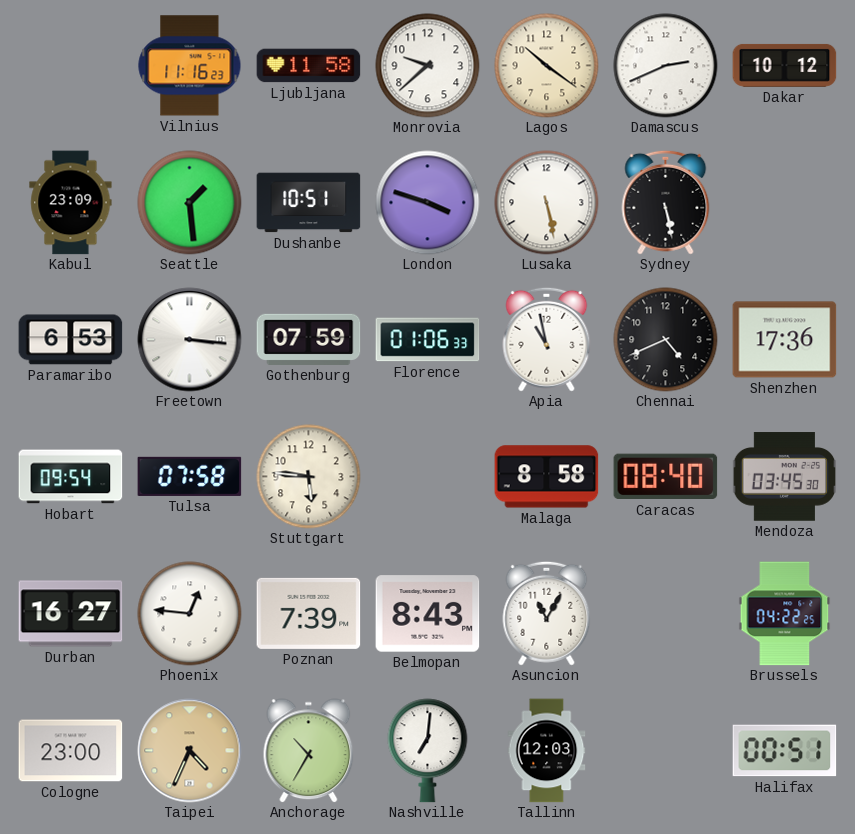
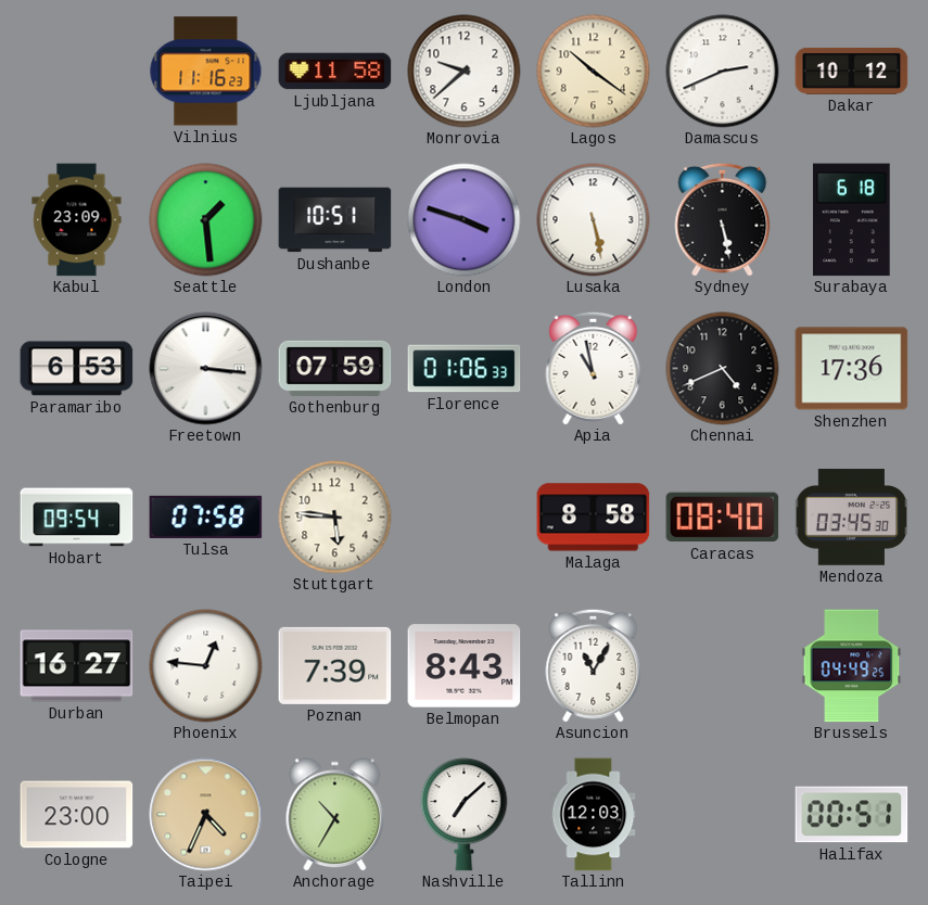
Surabaya: none -> 6:18
Brussels: 04:22 -> 04:49
Nashville: 7:01 -> 7:08
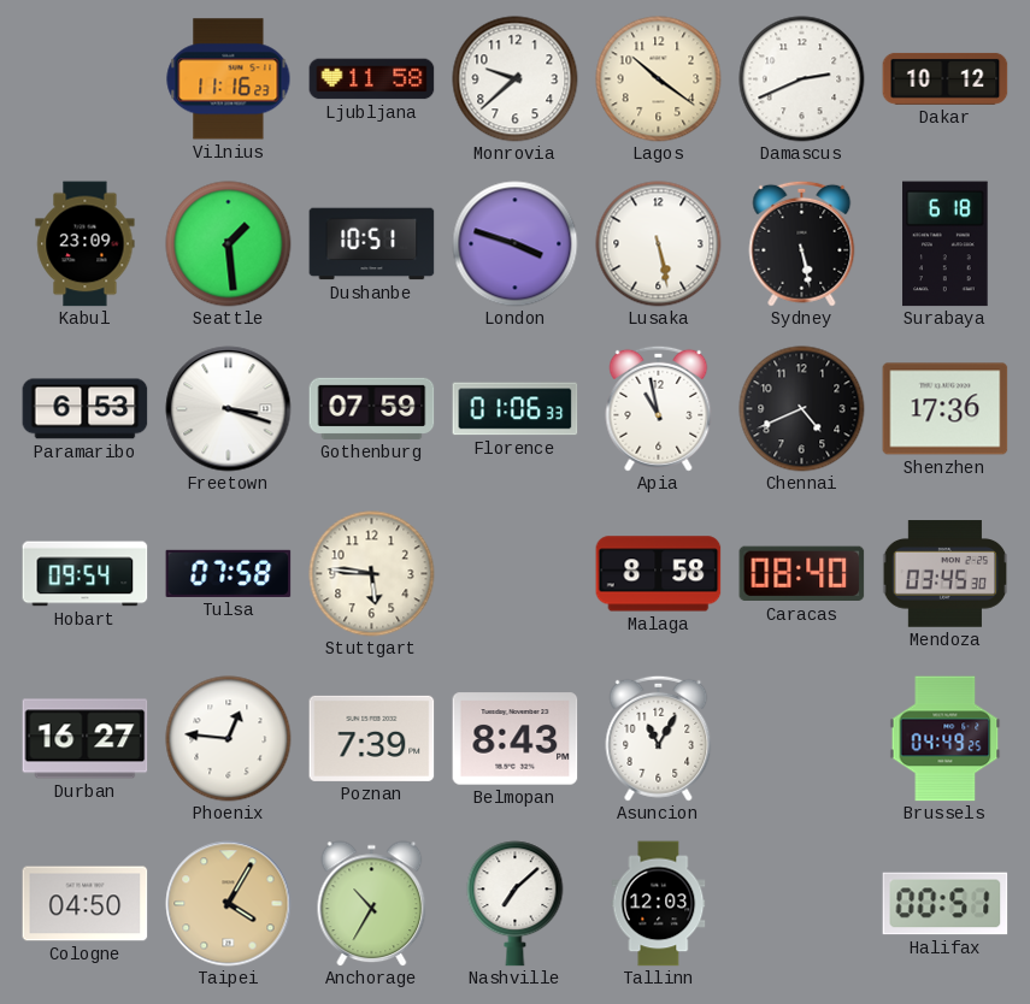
Freetown: 3:16 -> 3:18
Cologne: 23:00 -> 04:50
Taipei: 4:34 -> 4:05
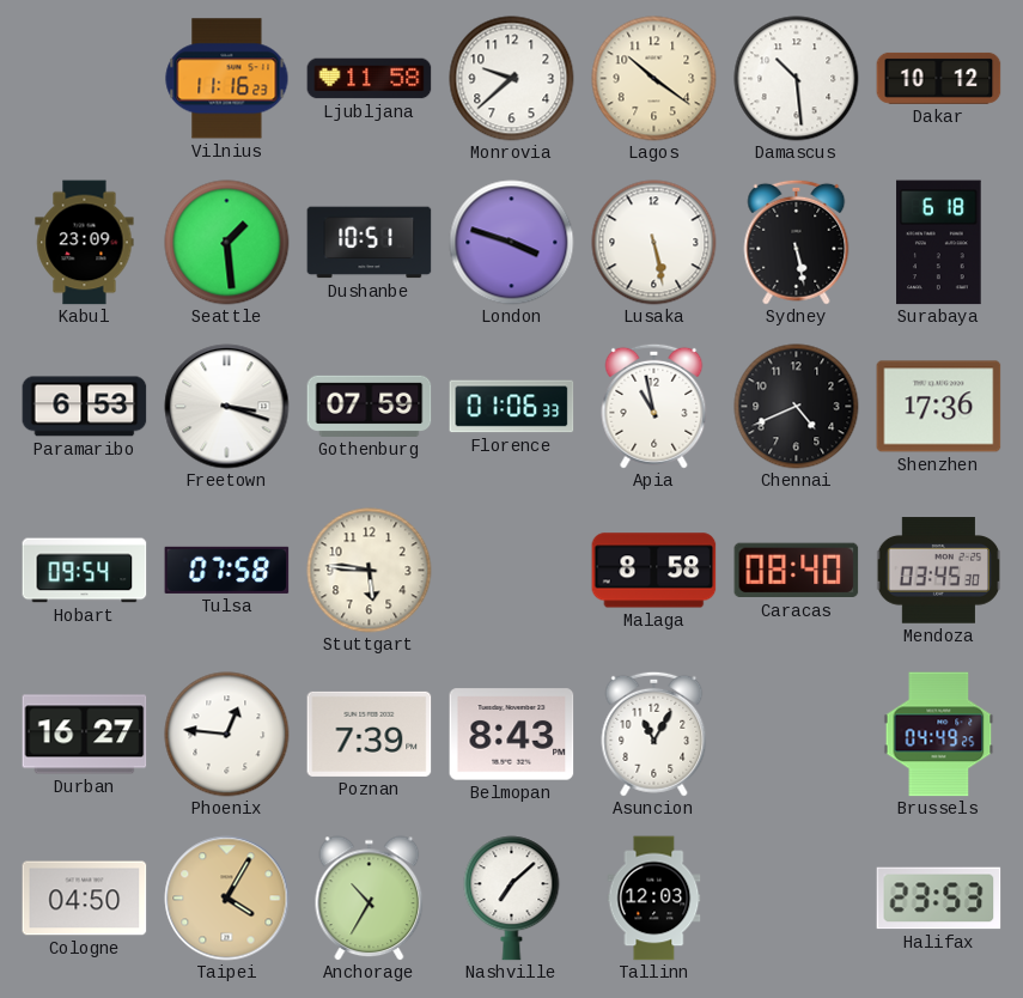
Damascus: 2:41 -> 10:29
Halifax: 00:51 -> 23:53
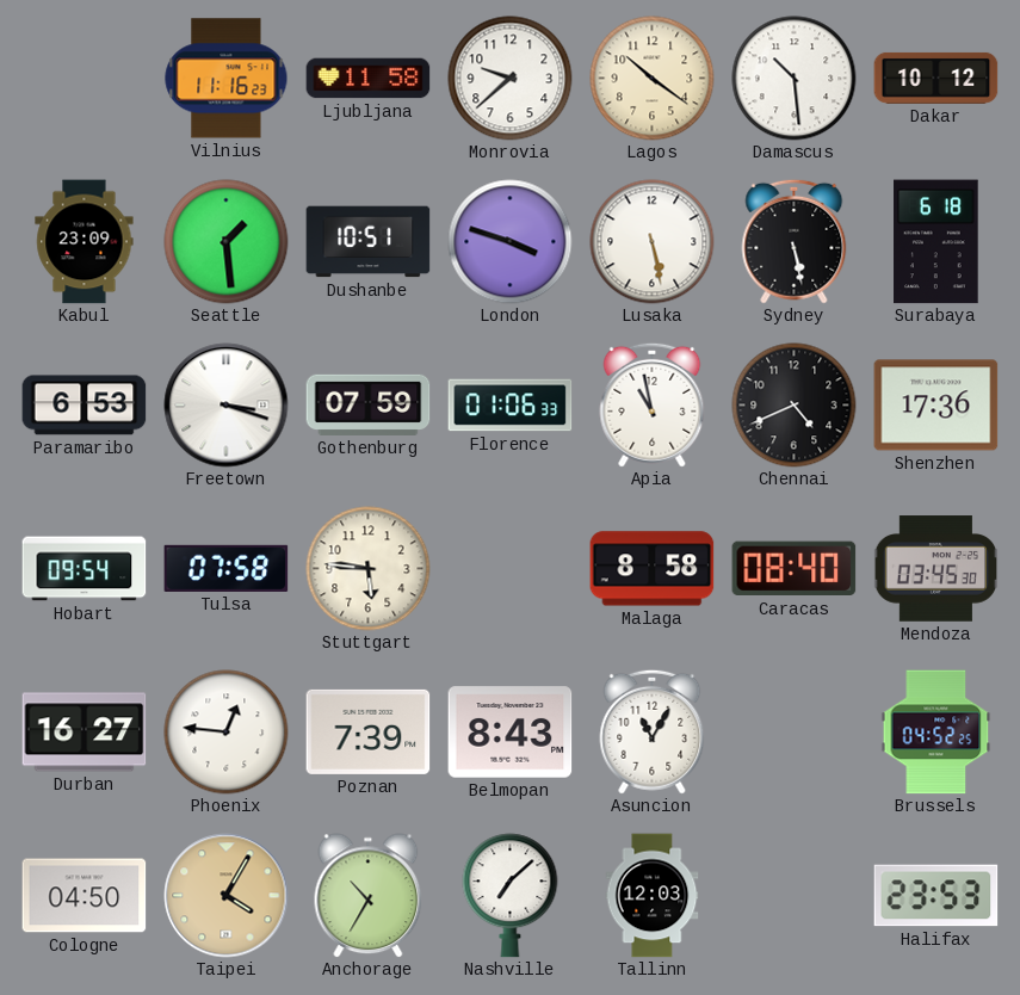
Brussels: 04:49 -> 04:52
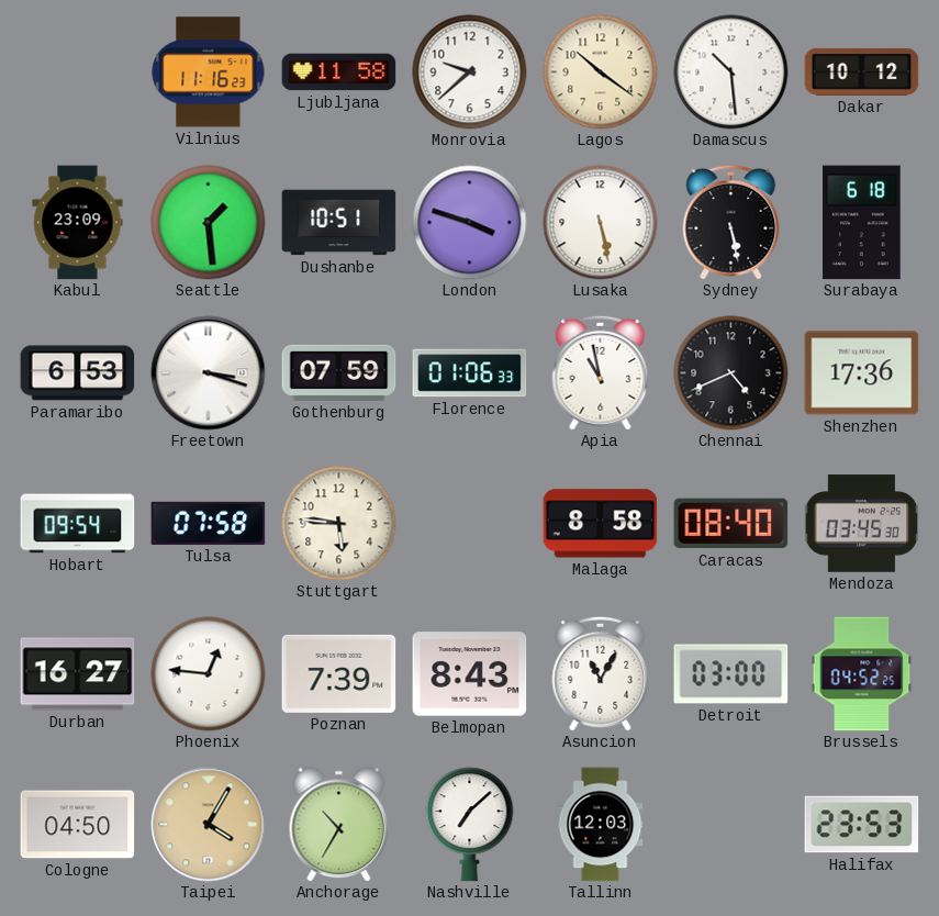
Detroit: none -> 03:00
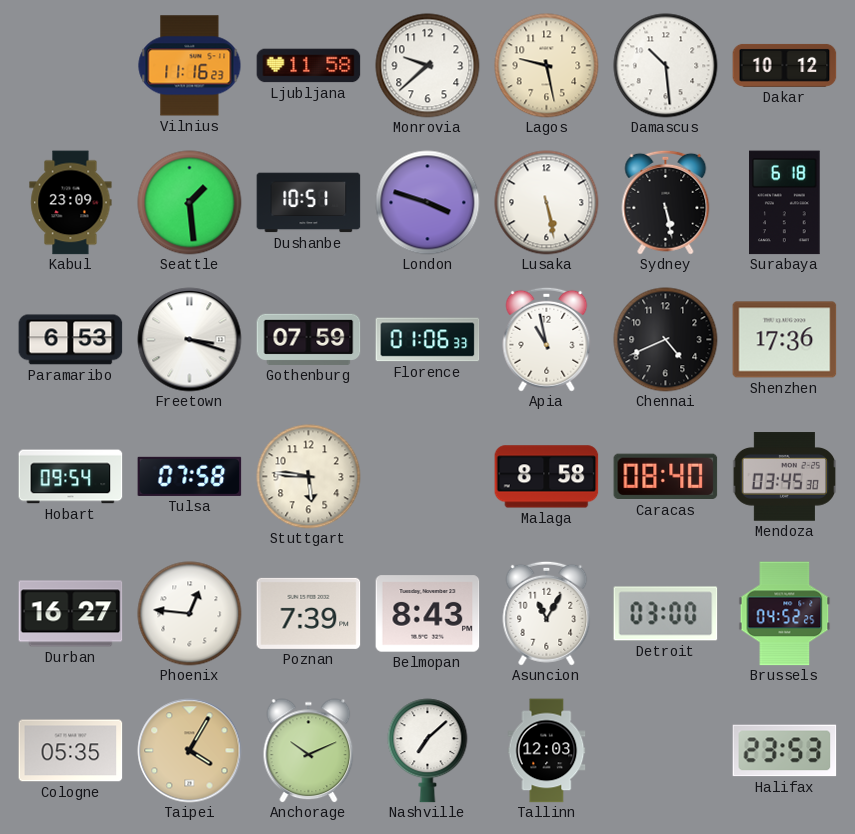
Lagos: 10:21 -> 9:28
Cologne: 04:50 -> 05:35
Anchorage: 10:35 -> 10:11
